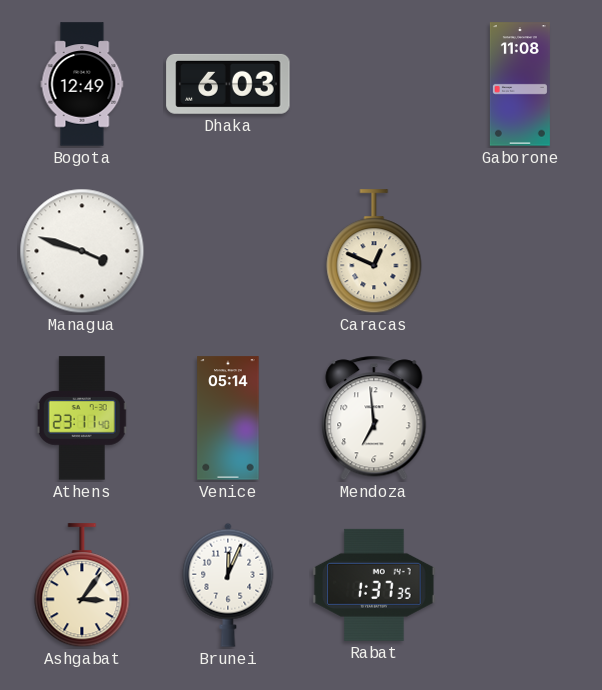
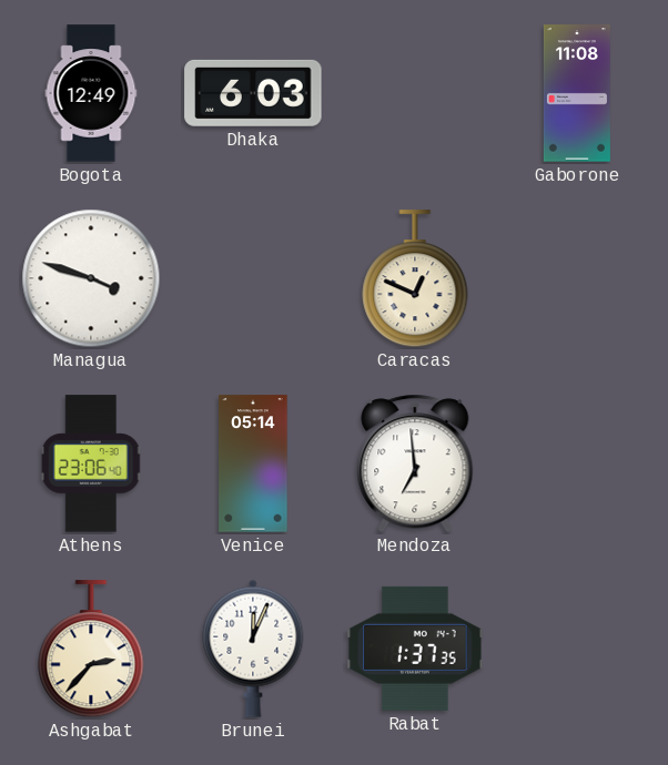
Athens: 23:11 -> 23:06
Ashgabat: 3:06 -> 2:37
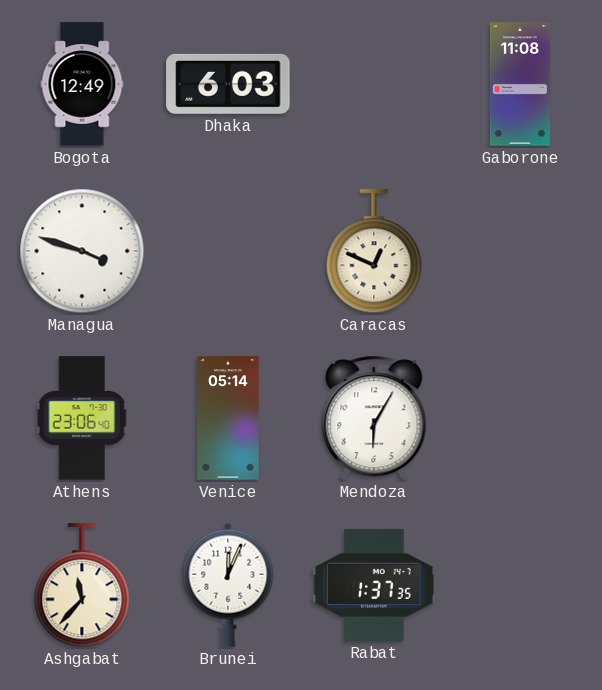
Mendoza: 6:59 -> 6:05
Ashgabat: 2:37 -> 11:37
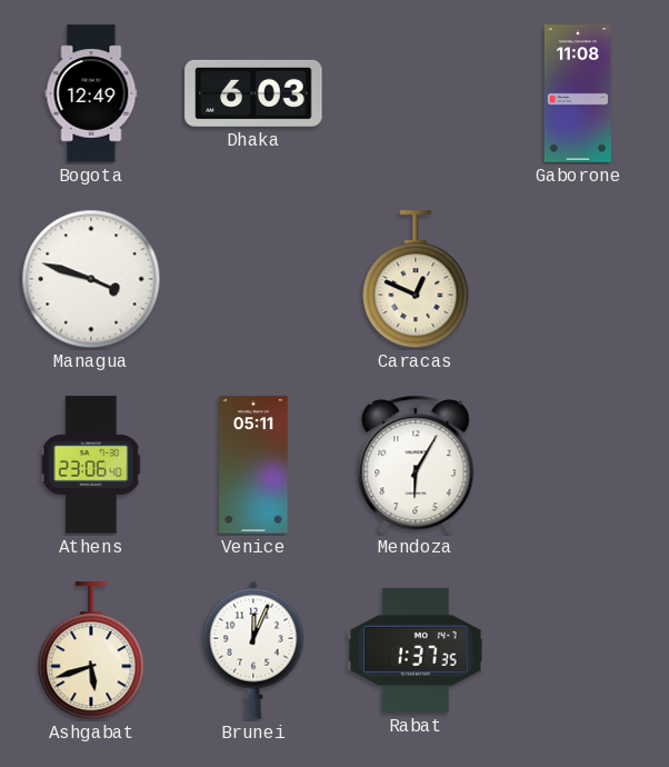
Venice: 05:14 -> 05:11
Ashgabat: 11:37 -> 5:42
